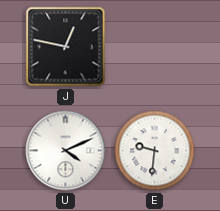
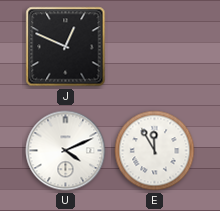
J: 12:47 -> 12:49
E: 9:31 -> 11:55
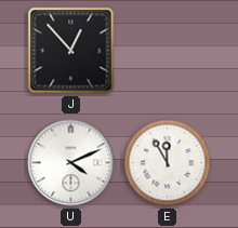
J: 12:49 -> 12:53
